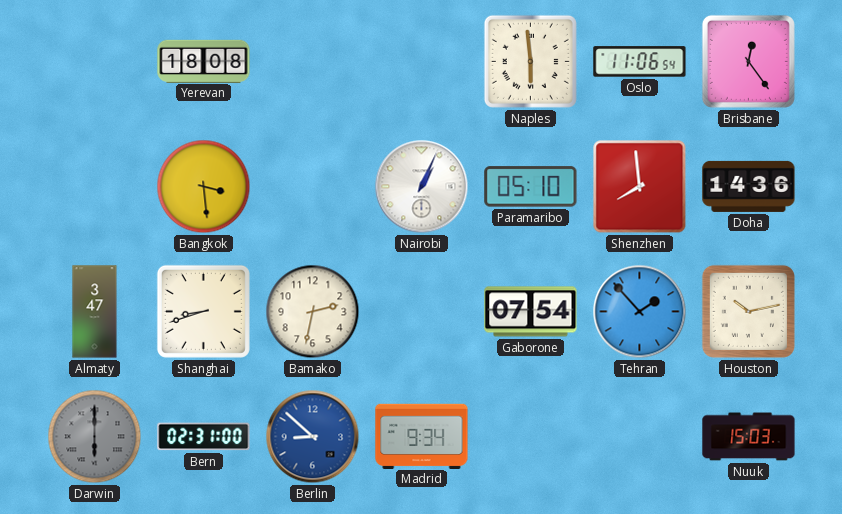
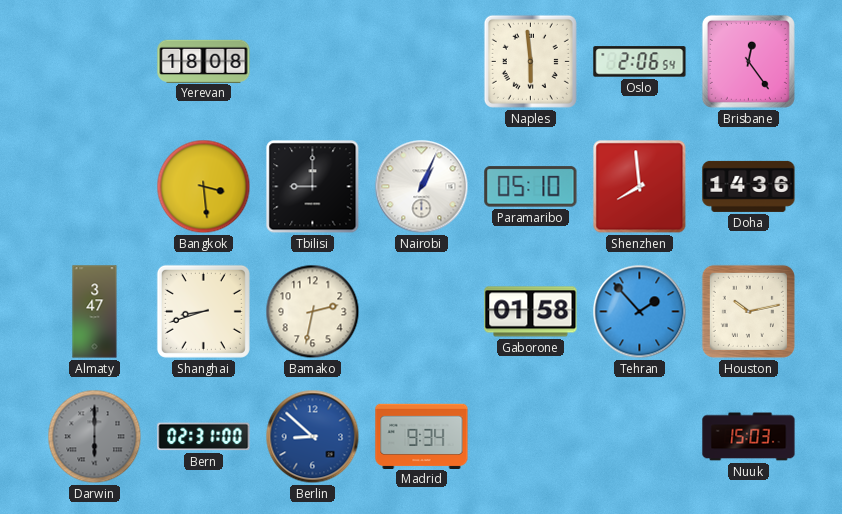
Oslo: 11:06 -> 2:06
Tbilisi: none -> 9:00
Gaborone: 07:54 -> 01:58
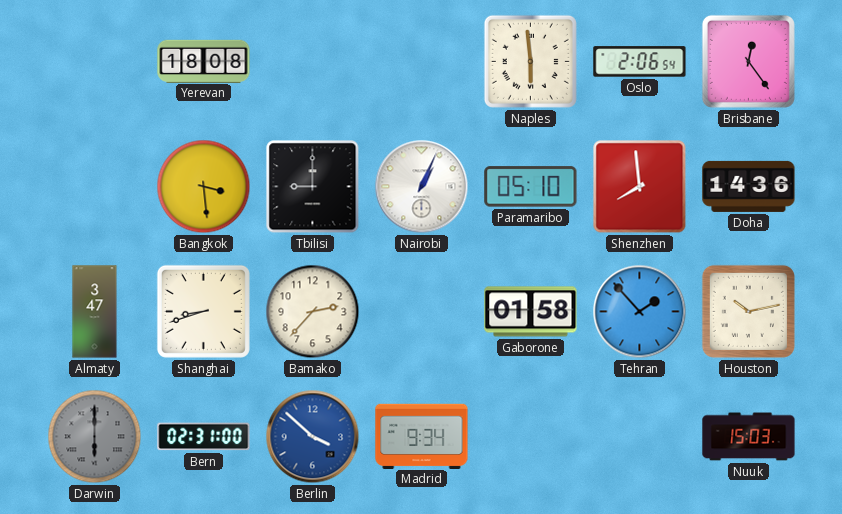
Bamako: 2:32 -> 2:37
Berlin: 8:52 -> 3:52
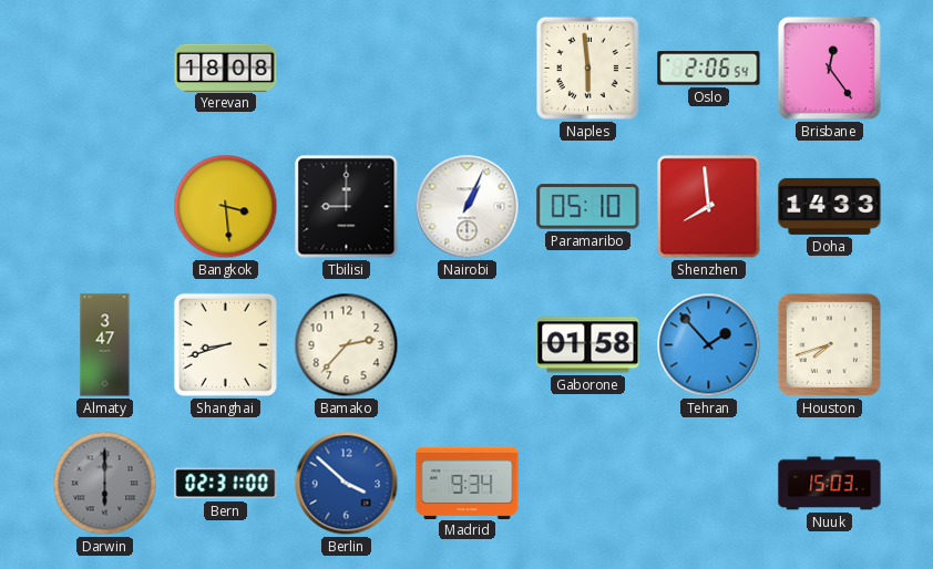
Doha: 14:36 -> 14:33
Houston: 10:13 -> 7:42
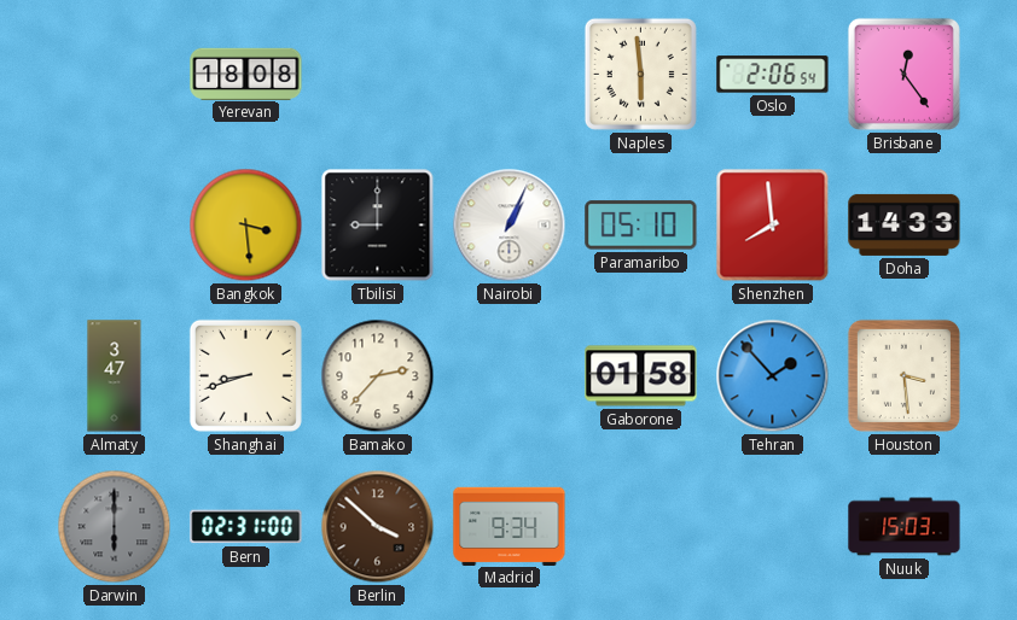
Houston: 7:42 -> 3:29
Berlin dial: blue -> brown
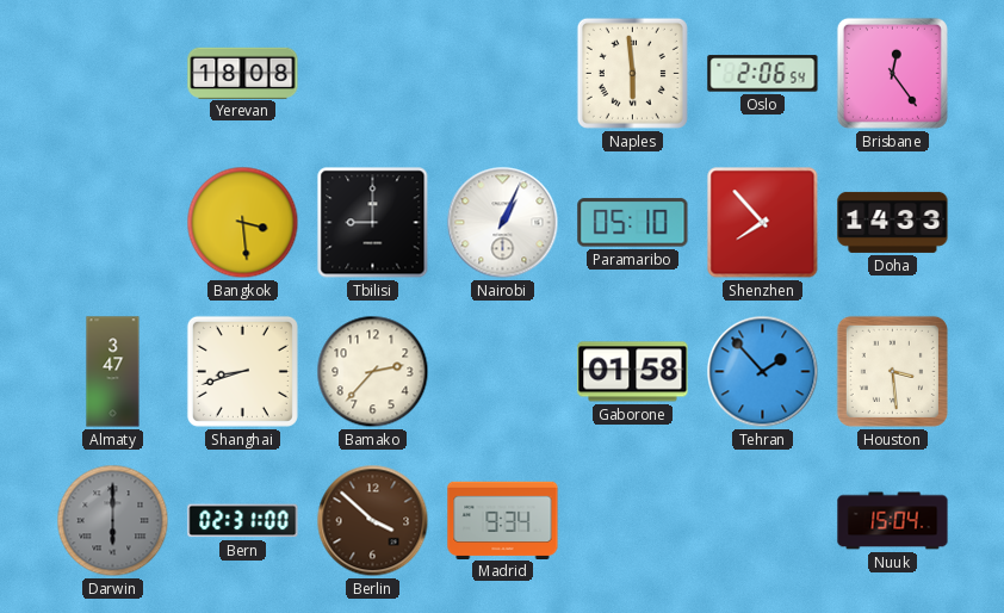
Shenzhen: 7:59 -> 7:53
Nuuk: 15:03 -> 15:04
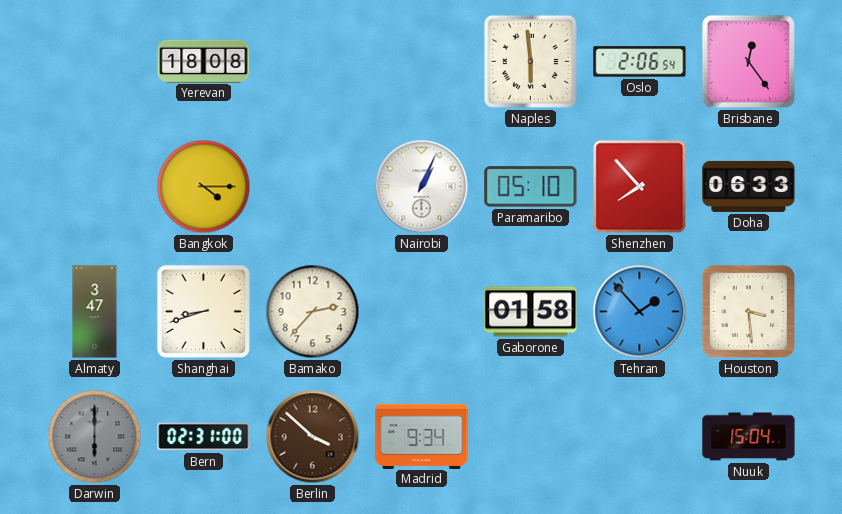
Bangkok: 3:29 -> 4:15
Tbilisi: 9:00 -> none
Doha: 14:33 -> 06:33
